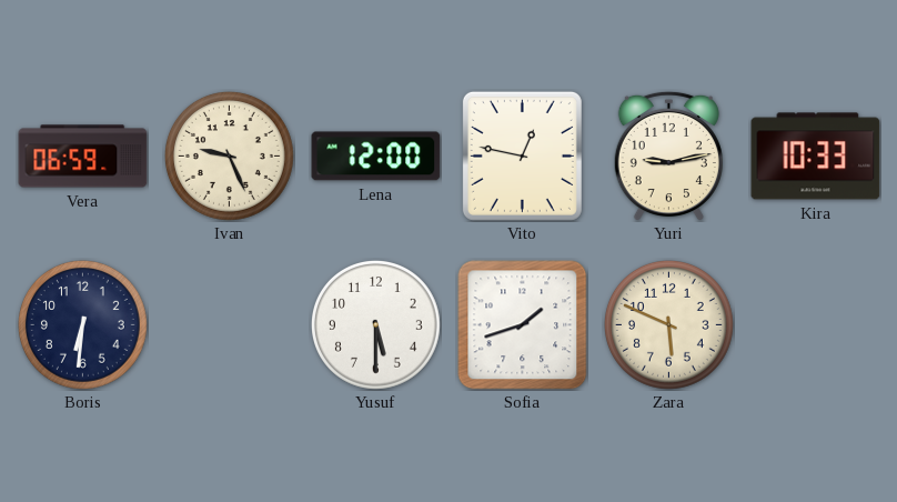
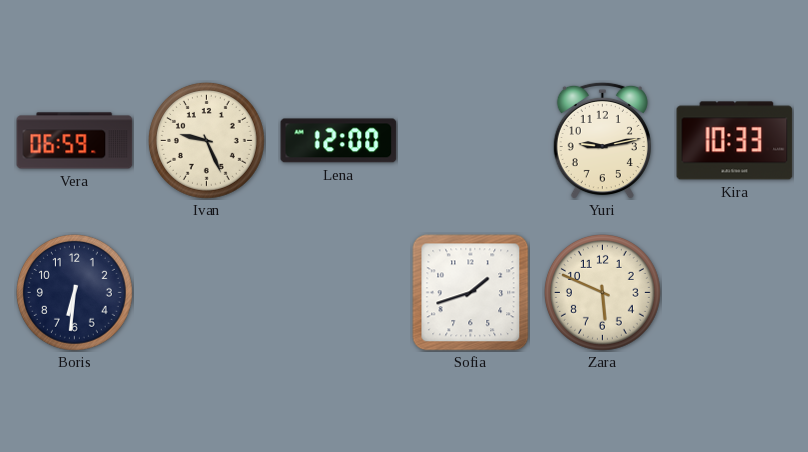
Vito: 12:47 -> none
Yusuf: 5:30 -> none
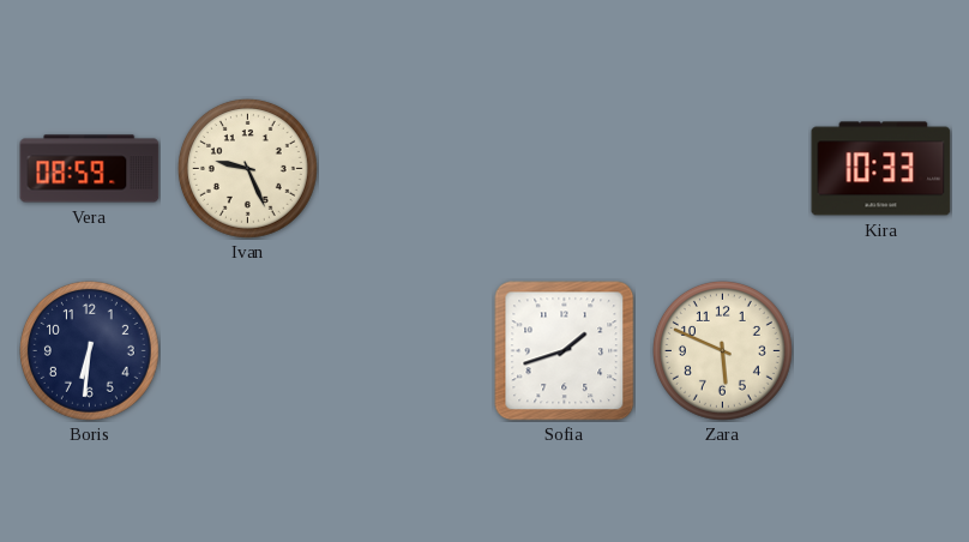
Vera: 06:59 -> 08:59
Lena: 12:00 -> none
Yuri: 9:13 -> none
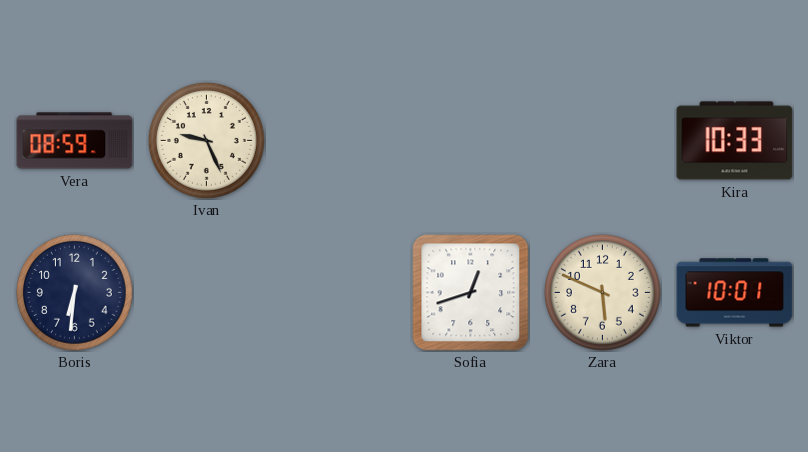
Sofia: 1:42 -> 12:42
Viktor: none -> 10:01
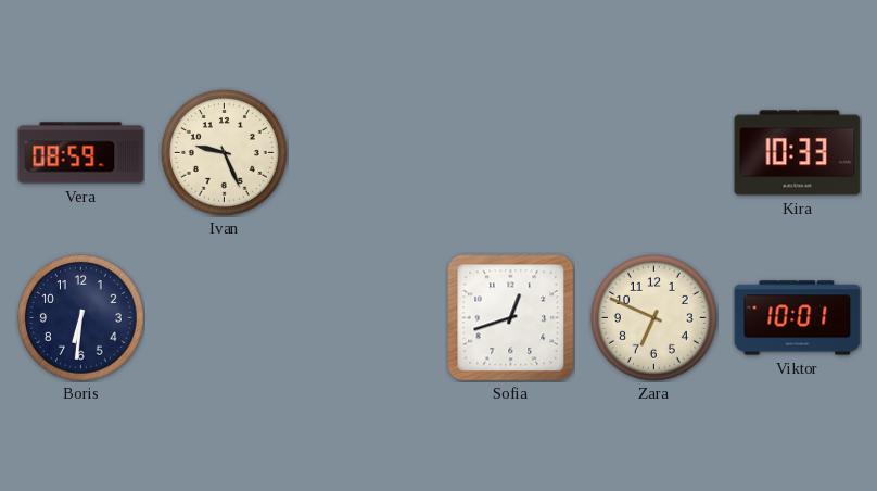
Zara: 5:49 -> 6:49
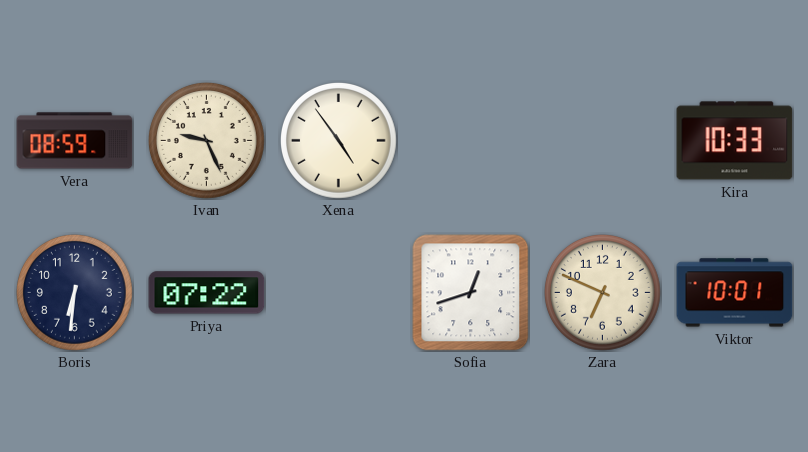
Xena: none -> 4:54
Priya: none -> 07:22
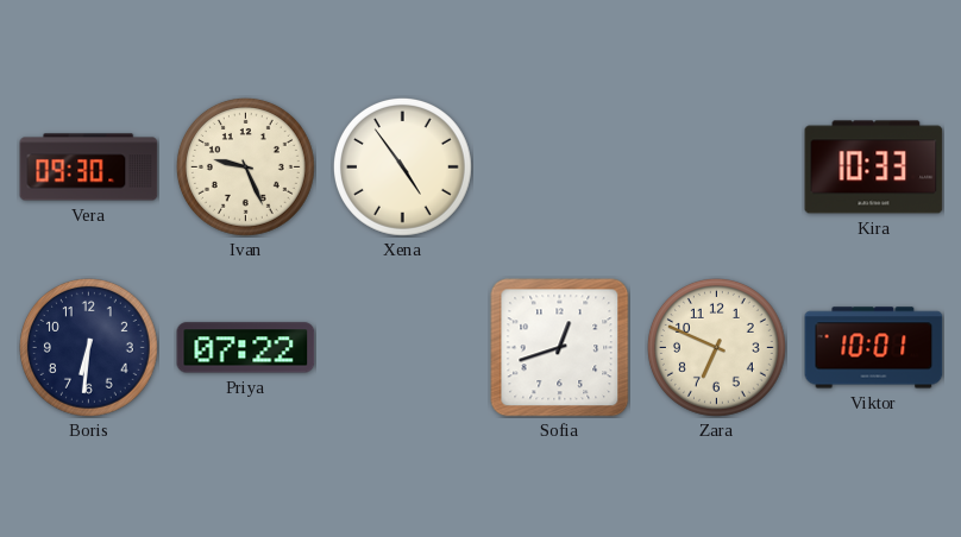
Vera: 08:59 -> 09:30
